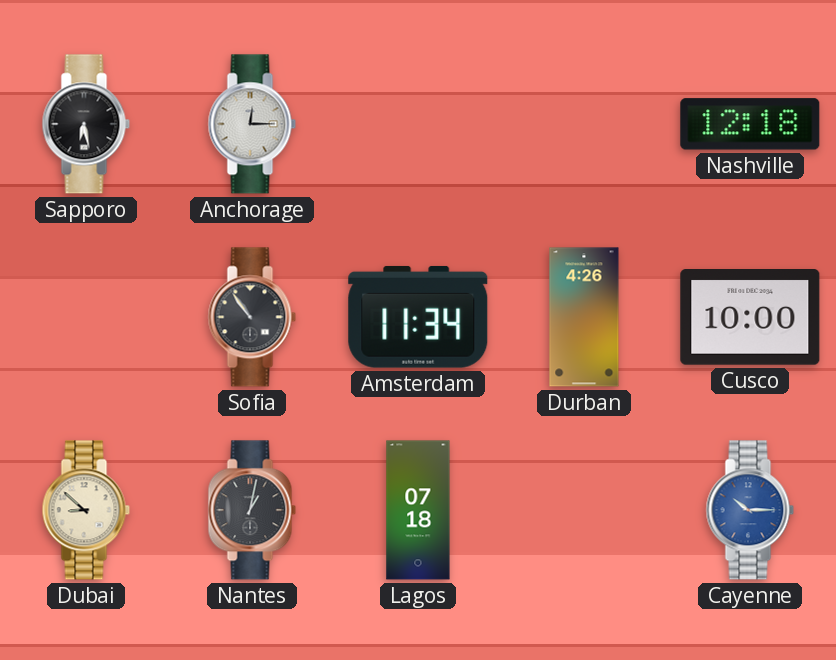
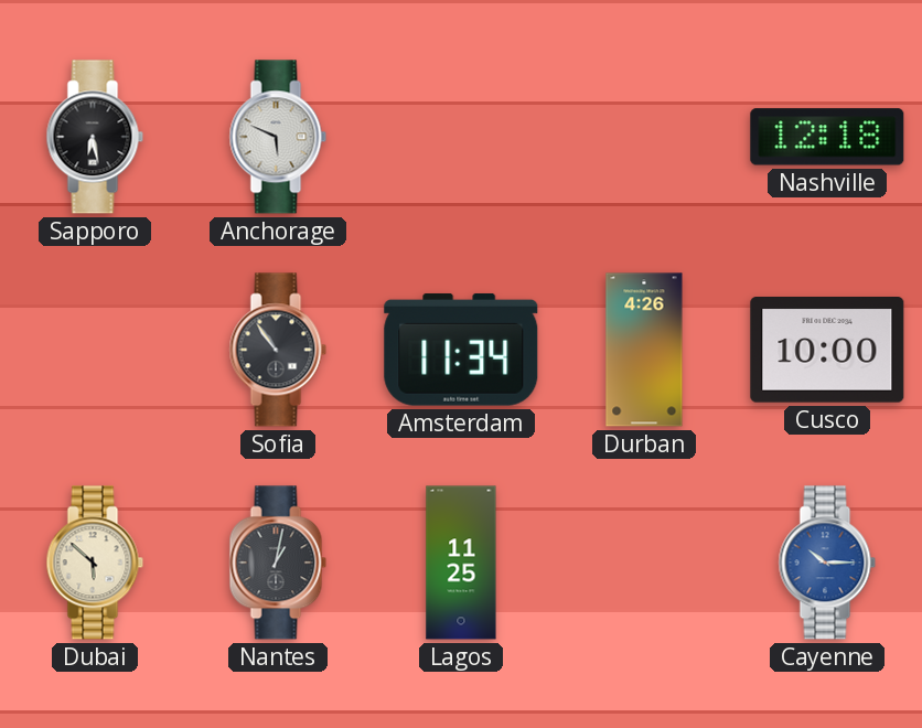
Anchorage: 12:15 -> 5:49
Dubai: 8:52 -> 5:52
Lagos: 07:18 -> 11:25
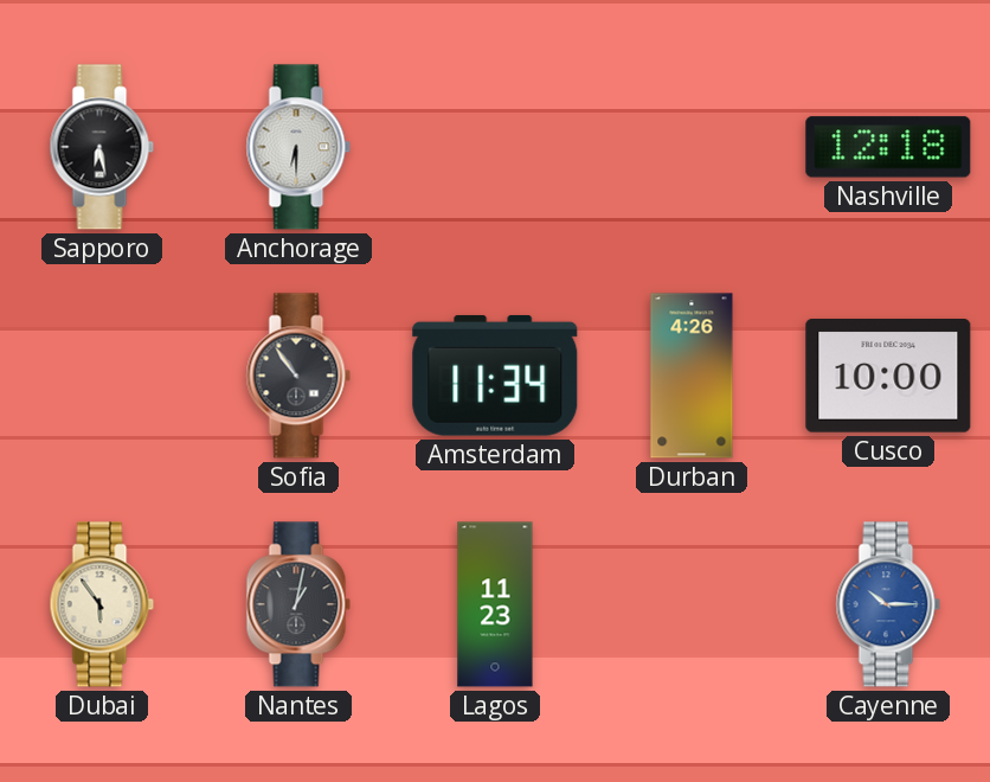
Anchorage: 5:49 -> 6:30
Dubai: 5:52 -> 5:54
Lagos: 11:25 -> 11:23
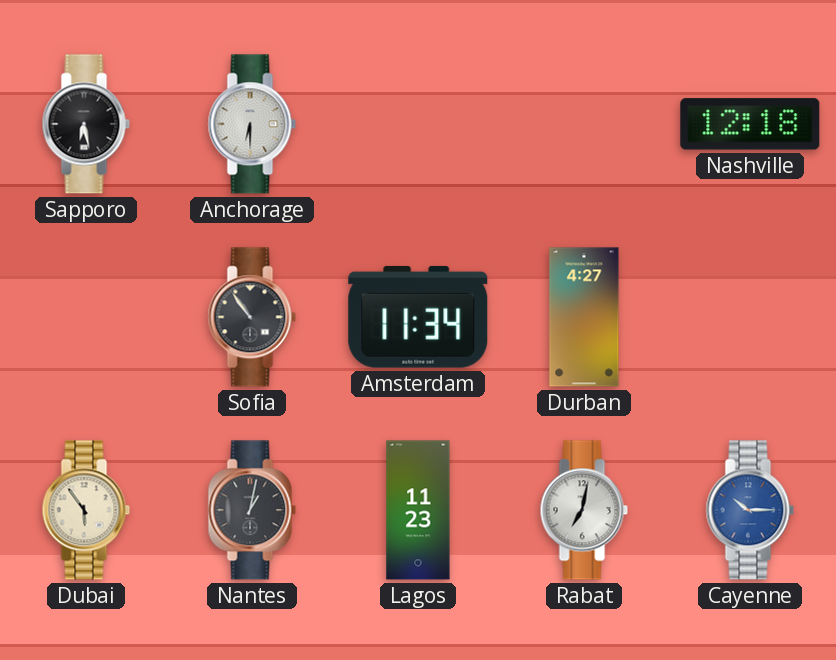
Durban: 4:26 -> 4:27
Cusco: 10:00 -> none
Rabat: none -> 7:02
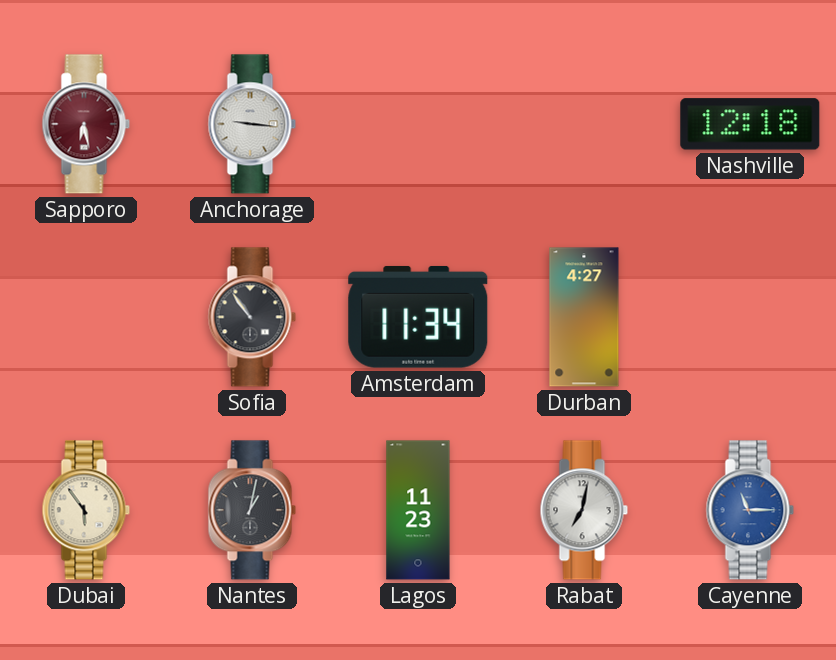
Sapporo dial: black -> burgundy
Anchorage: 6:30 -> 9:16
Cayenne: 10:15 -> 11:15
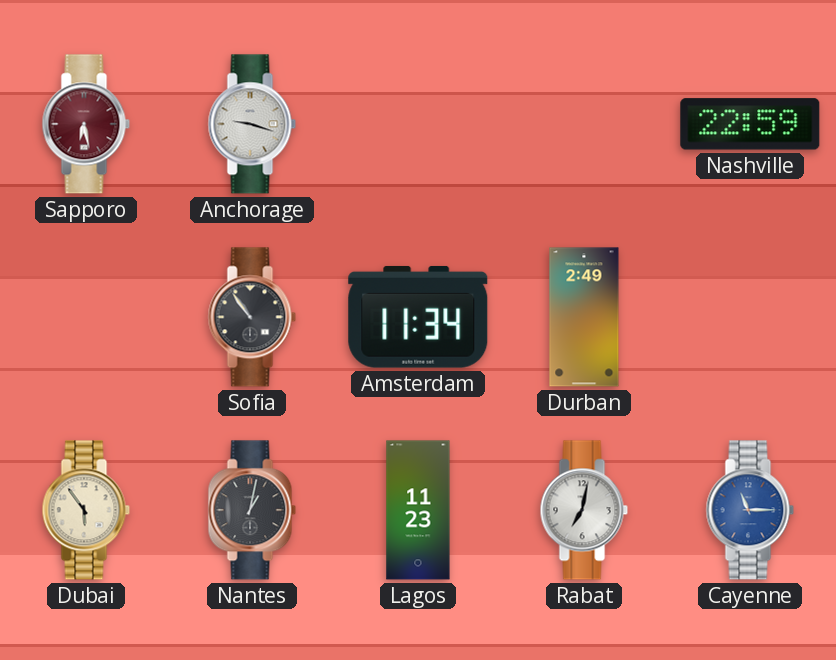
Anchorage: 9:16 -> 9:18
Nashville: 12:18 -> 22:59
Durban: 4:27 -> 2:49
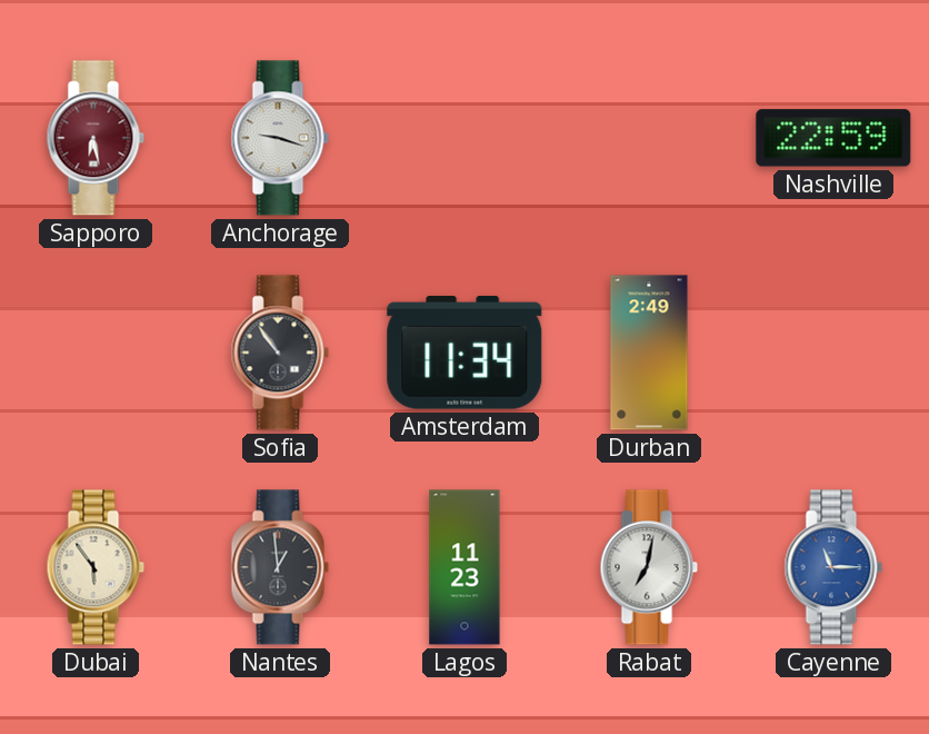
Nantes: 1:02 -> 12:59
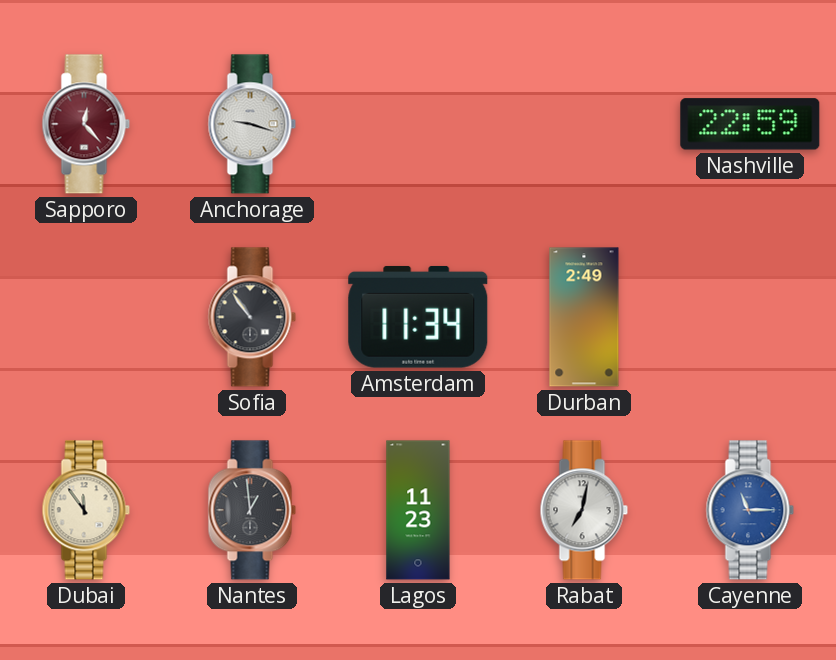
Sapporo: 6:28 -> 12:23
Dubai: 5:54 -> 11:54
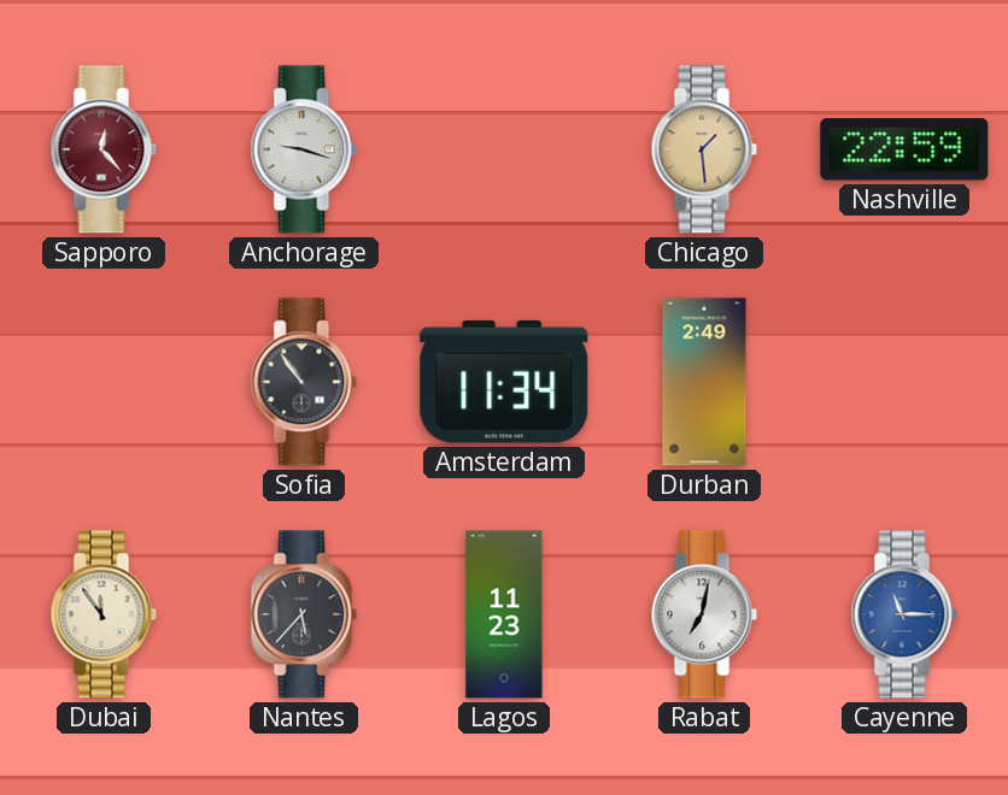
Chicago: none -> 1:29
Nantes: 12:59 -> 5:37
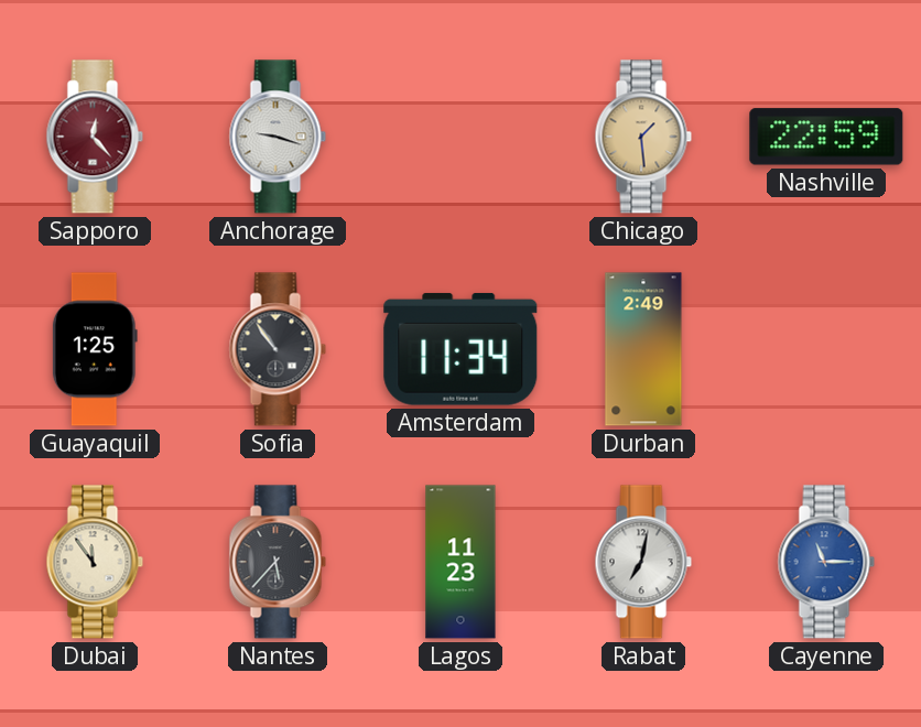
Guayaquil: none -> 1:25
